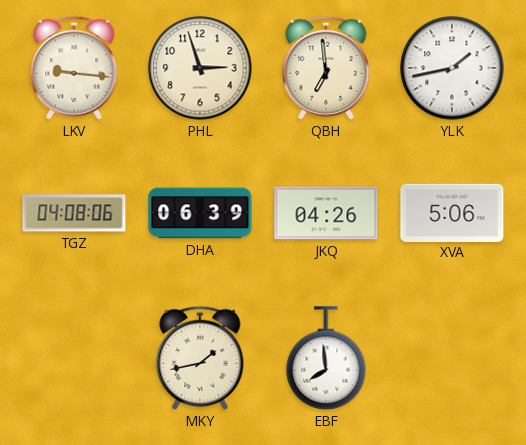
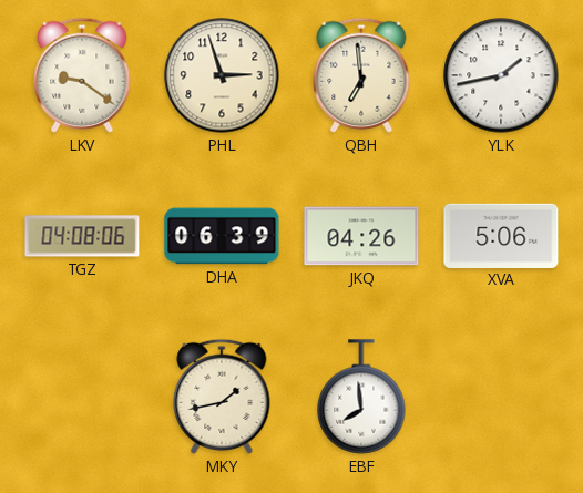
LKV: 9:16 -> 9:21
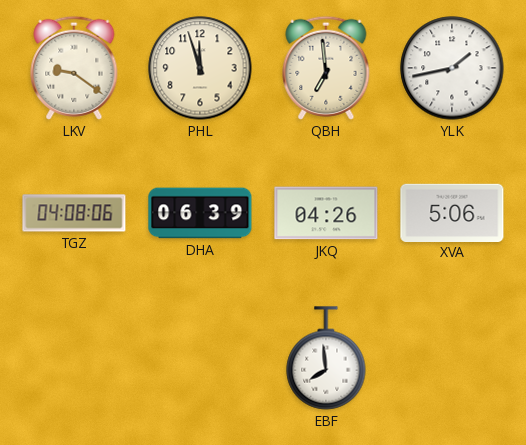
PHL: 2:57 -> 11:57
MKY: 1:43 -> none
